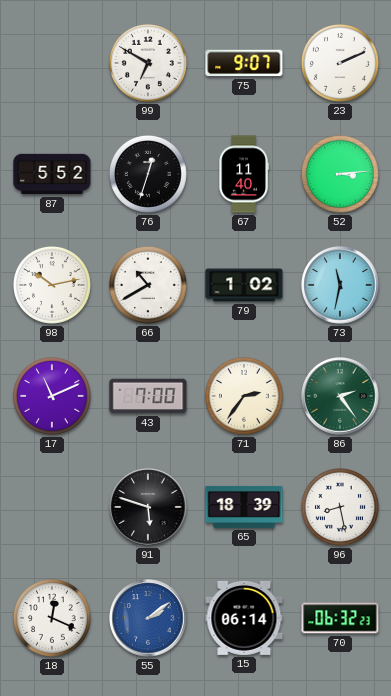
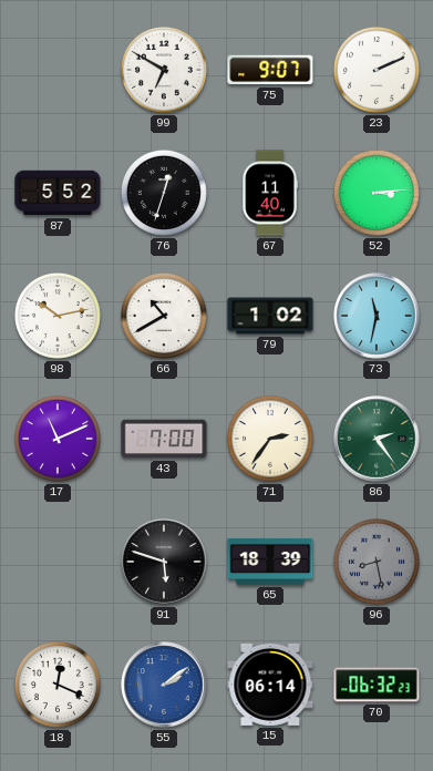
96 dial: white -> grey
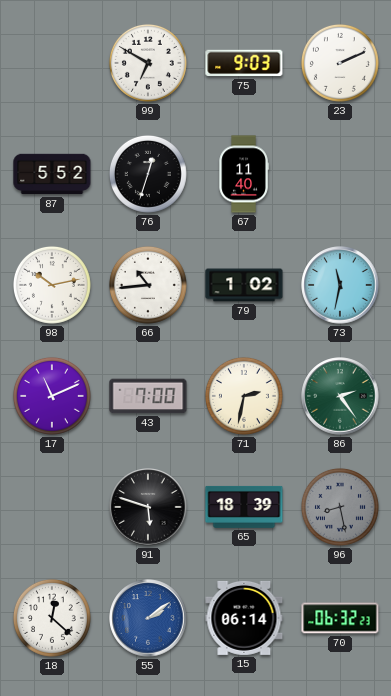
75: 9:07 -> 9:03
52: 3:14 -> none
66: 10:40 -> 10:44
71: 2:36 -> 2:32
18: 12:19 -> 12:22
